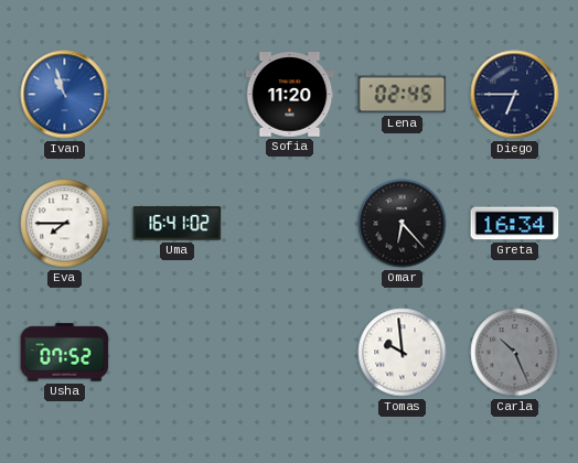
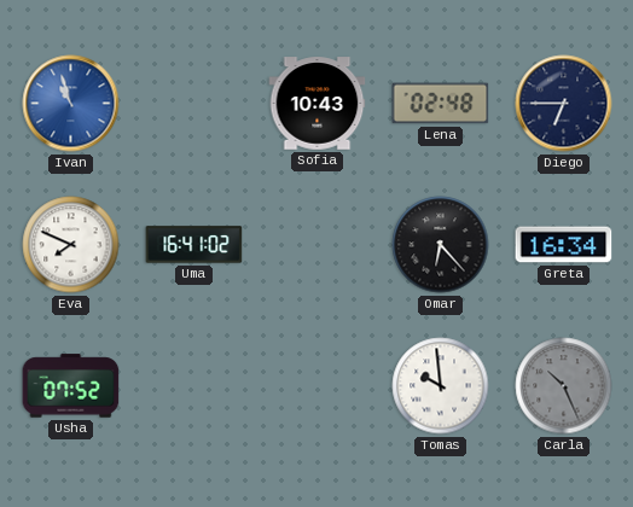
Sofia: 11:20 -> 10:43
Lena: 02:45 -> 02:48
Eva: 7:45 -> 7:49
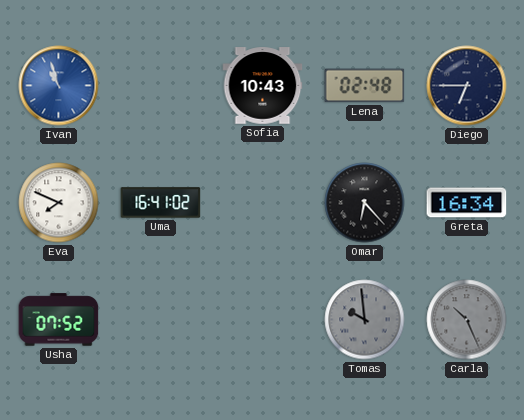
Tomas dial: white -> grey
